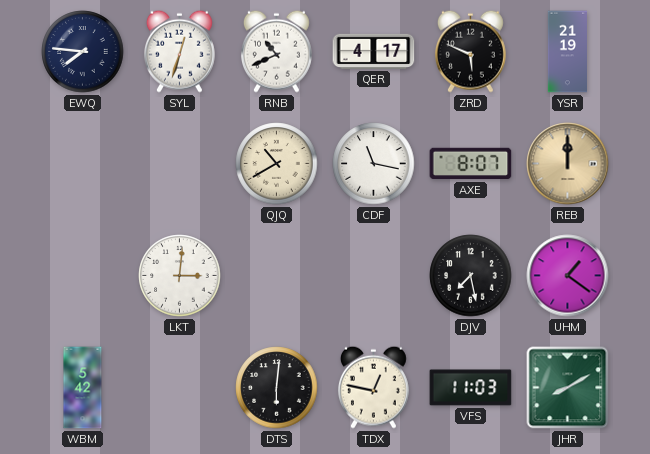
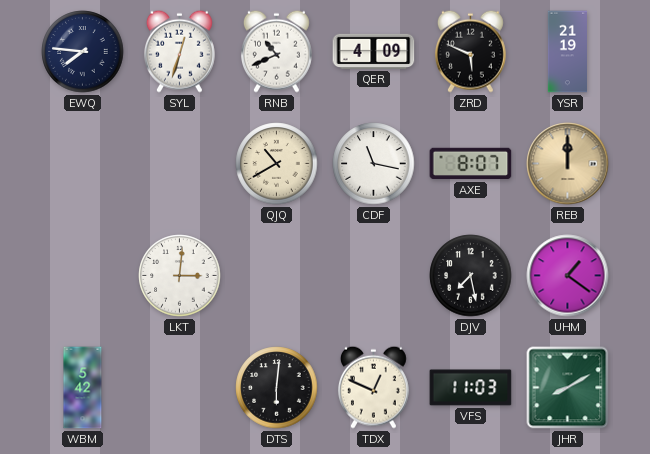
QER: 4:17 -> 4:09
TDX: 12:47 -> 12:49
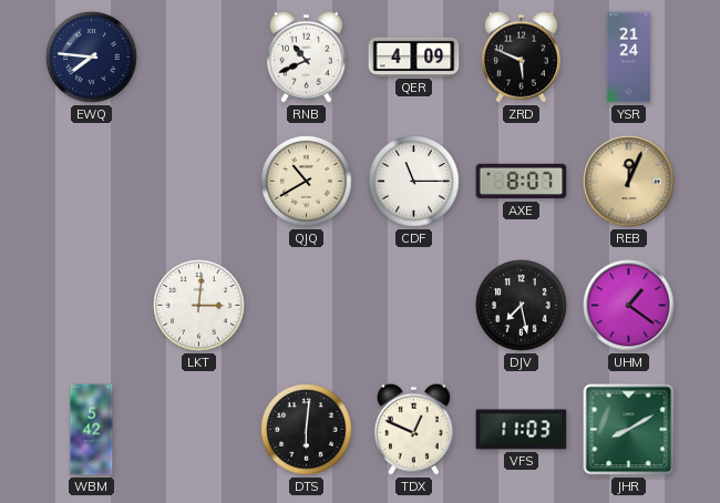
SYL: 12:33 -> none
YSR: 21:19 -> 21:24
CDF: 11:17 -> 11:15
REB: 12:00 -> 12:04
